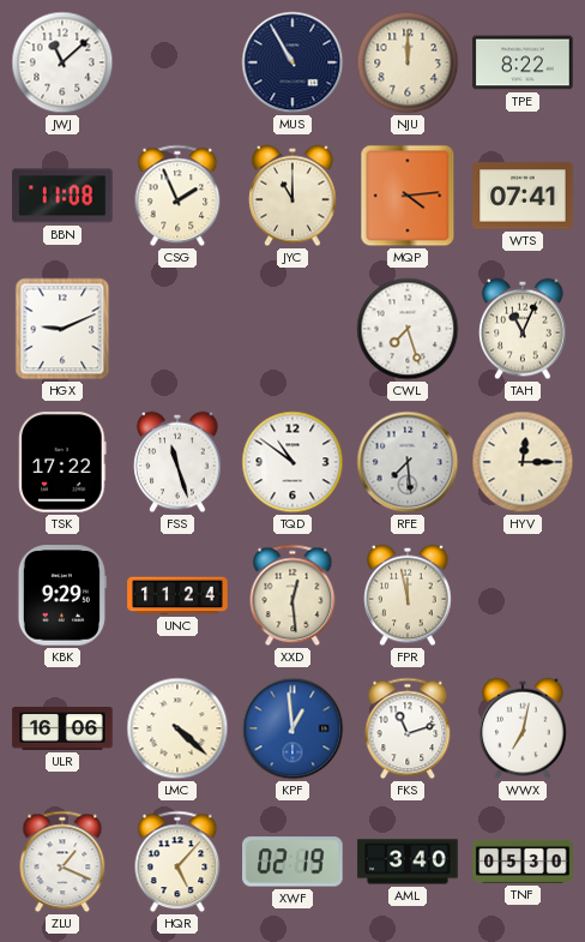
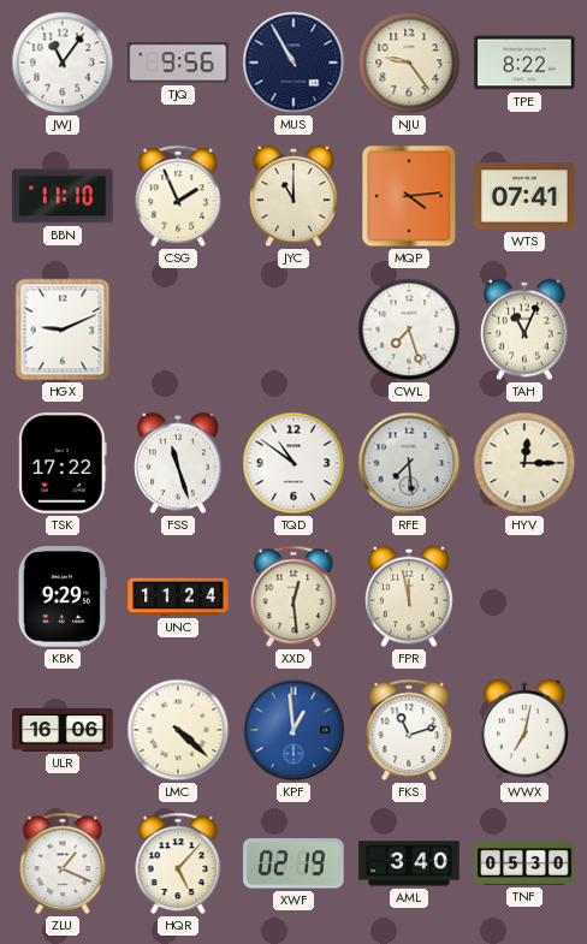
JWJ: 11:08 -> 11:06
TJQ: none -> 9:56
NJU: 12:00 -> 9:24
BBN: 11:08 -> 11:10
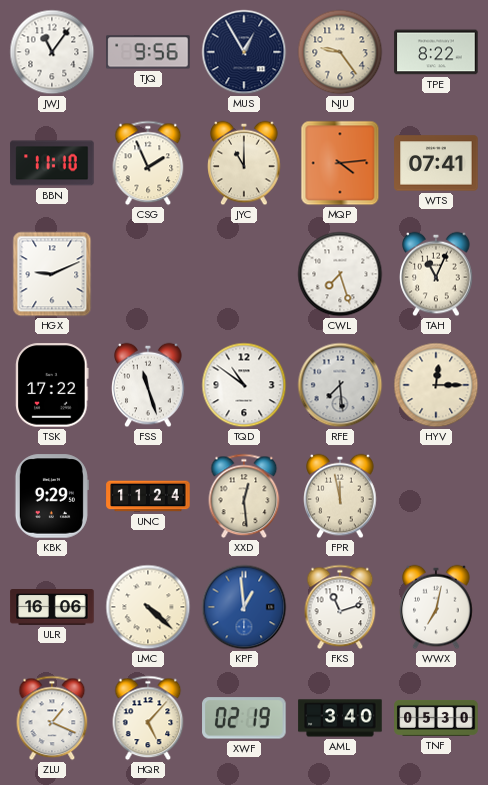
MUS: 10:55 -> 12:55
